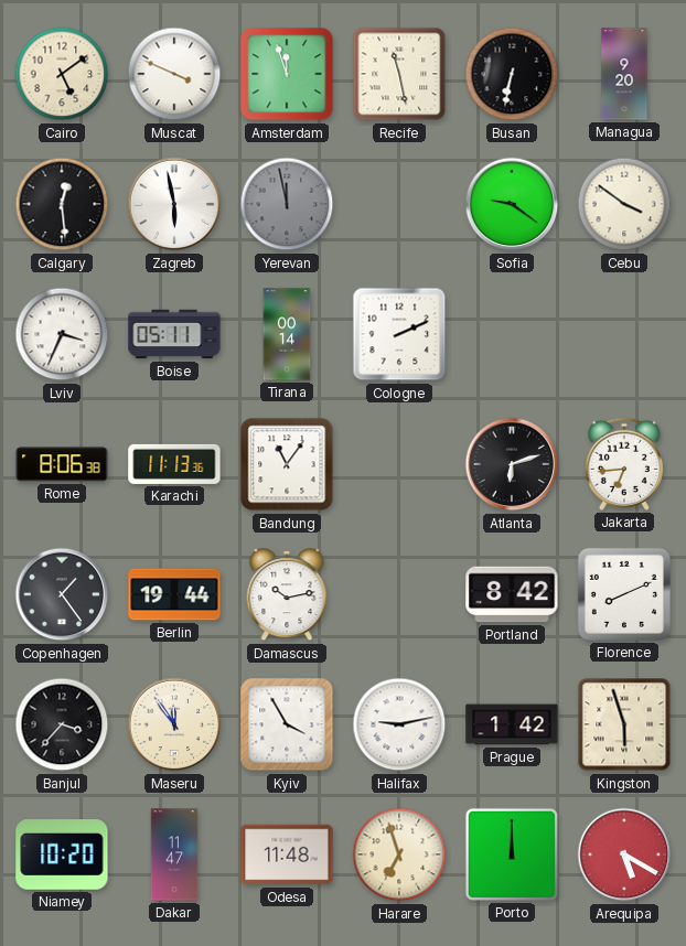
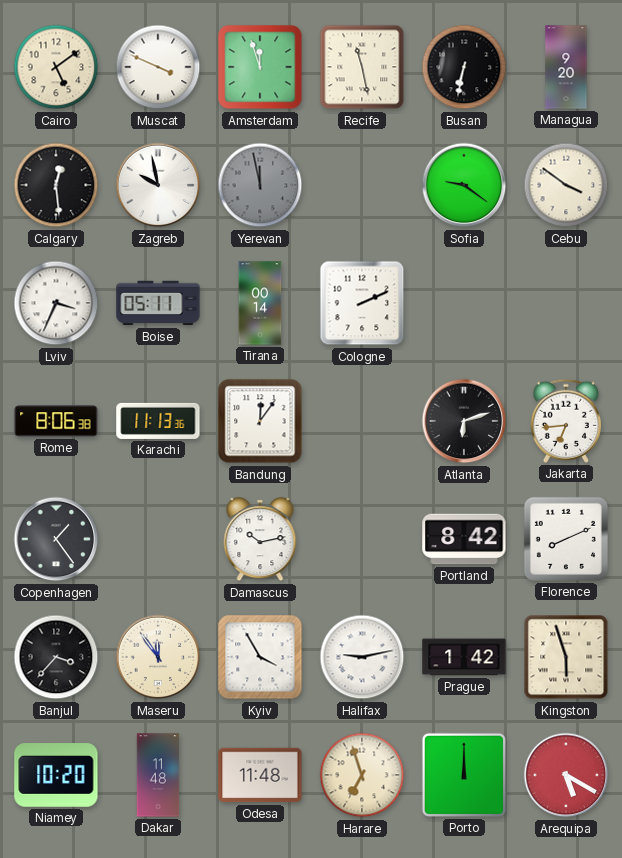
Zagreb: 5:58 -> 9:58
Bandung: 11:06 -> 12:06
Berlin: 19:44 -> none
Dakar: 11:47 -> 11:48
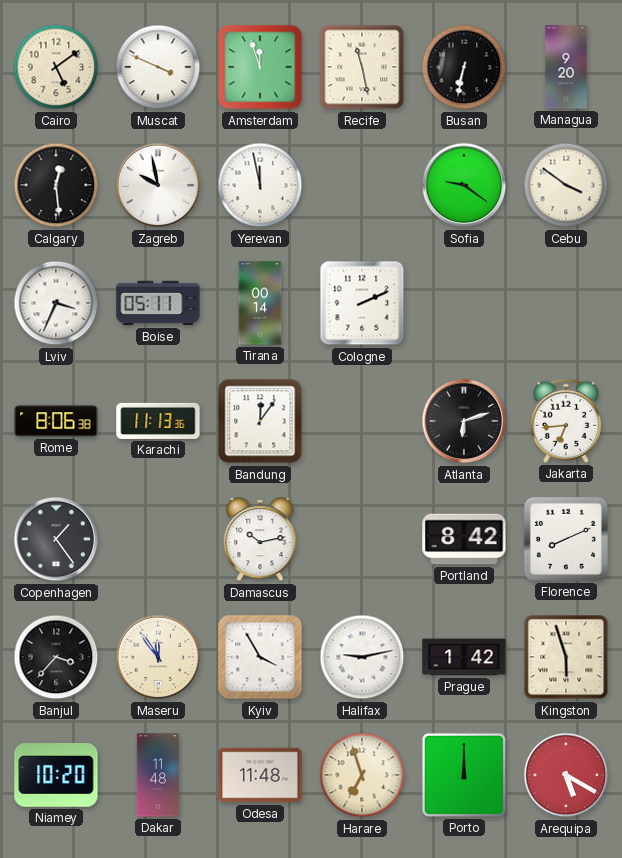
Yerevan dial: grey -> white
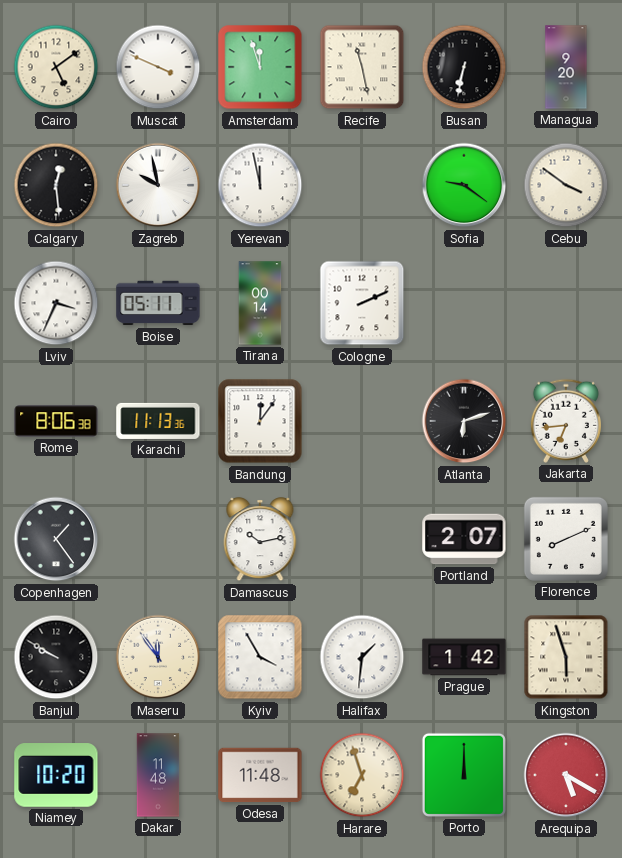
Portland: 8:42 -> 2:07
Banjul: 3:37 -> 9:50
Halifax: 9:13 -> 1:31
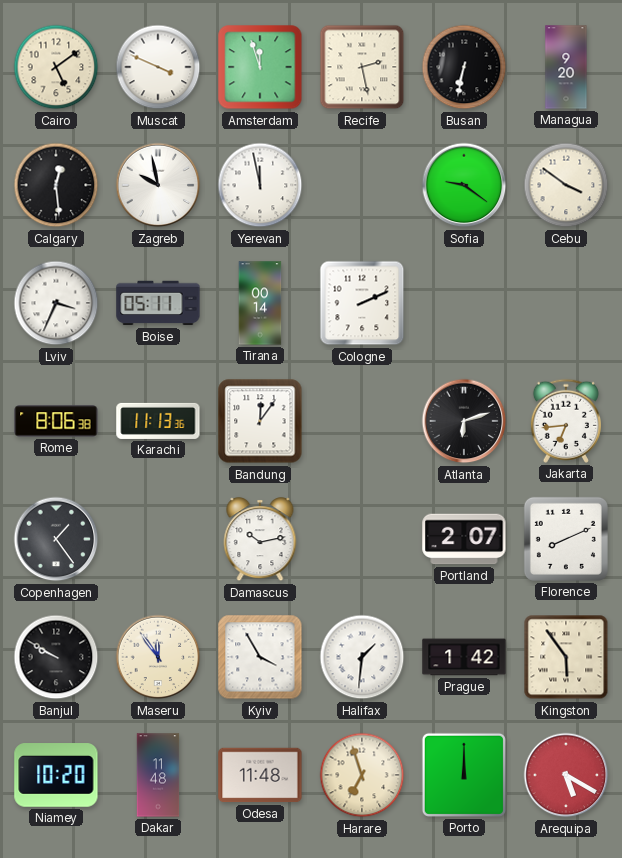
Recife: 11:28 -> 2:28
Kingston: 5:57 -> 5:54
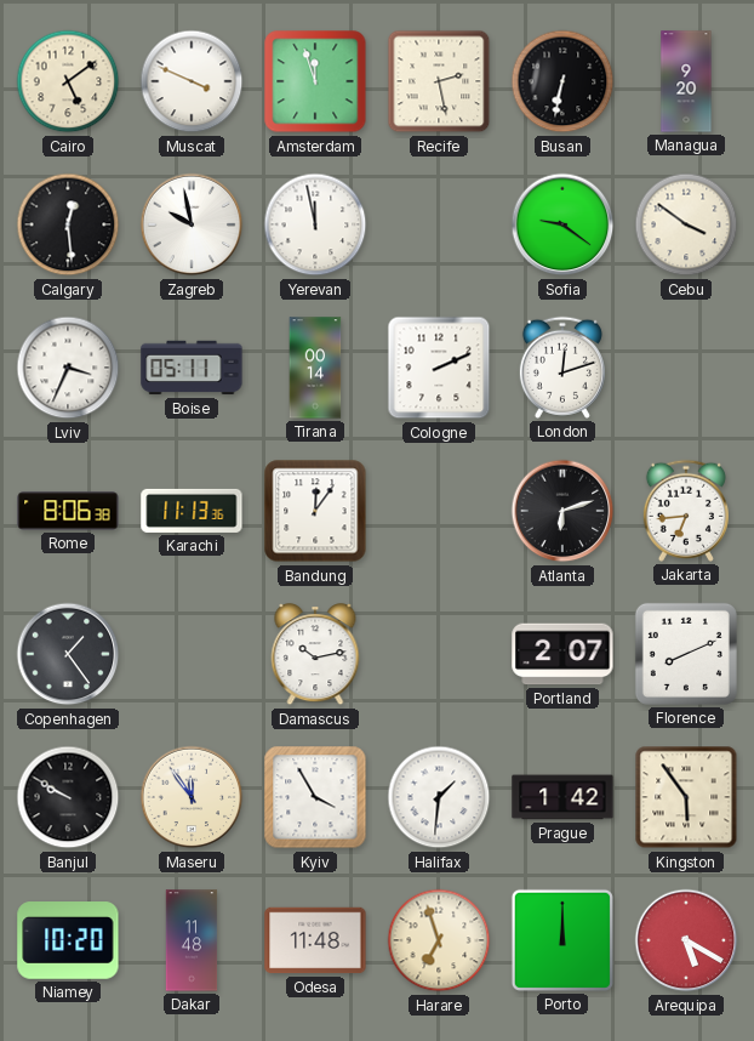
London: none -> 12:12
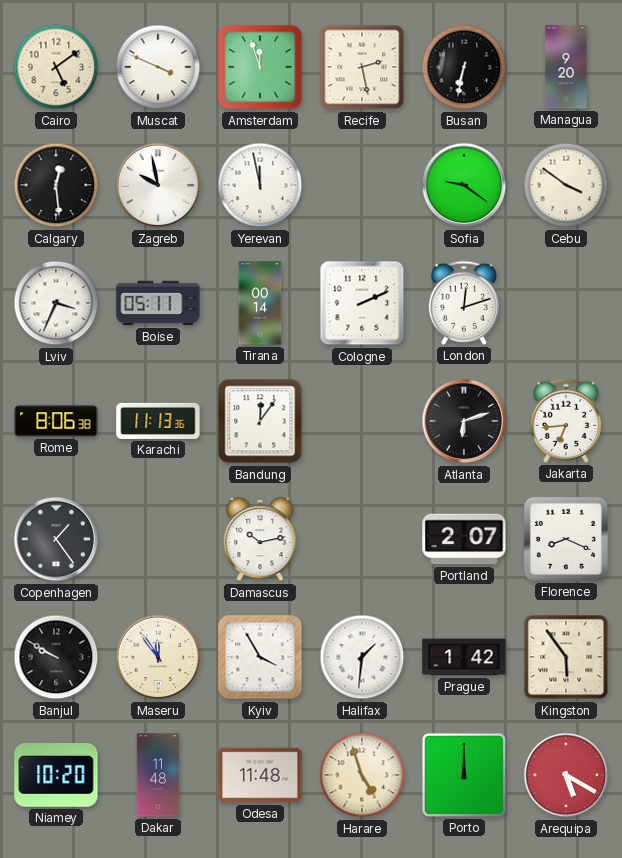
Florence: 8:11 -> 8:19
Harare: 6:57 -> 4:57
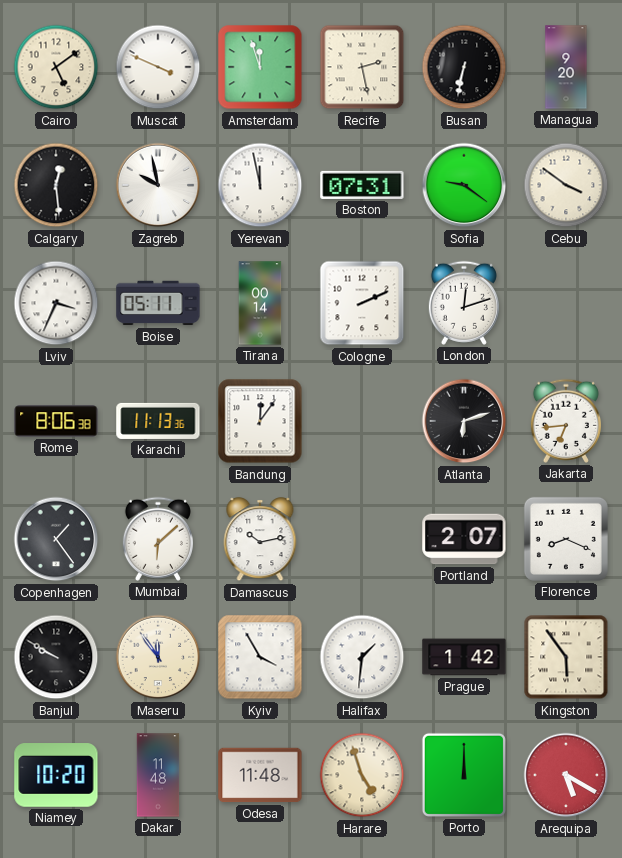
Boston: none -> 07:31
Mumbai: none -> 6:08
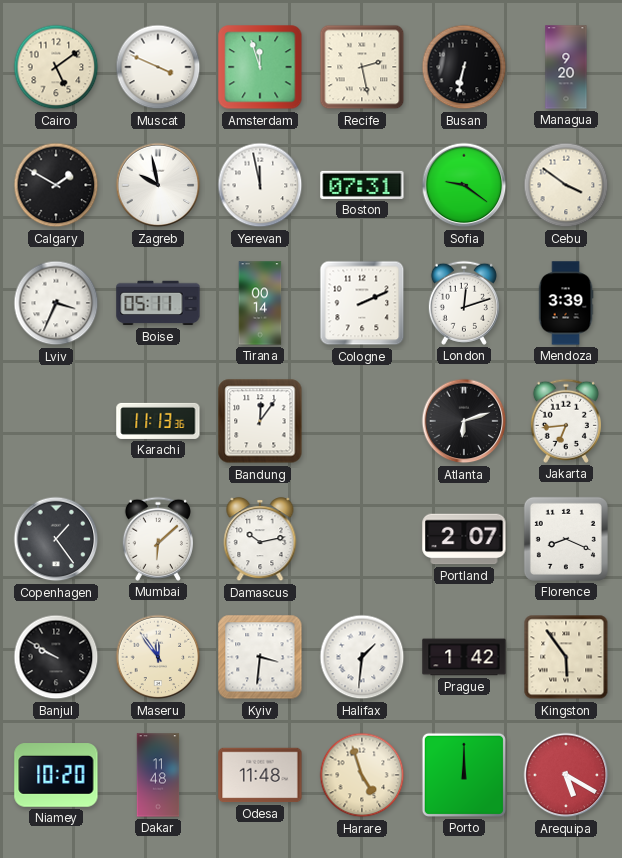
Calgary: 12:29 -> 1:50
Mendoza: none -> 3:39
Rome: 8:06 -> none
Kyiv: 3:55 -> 3:31
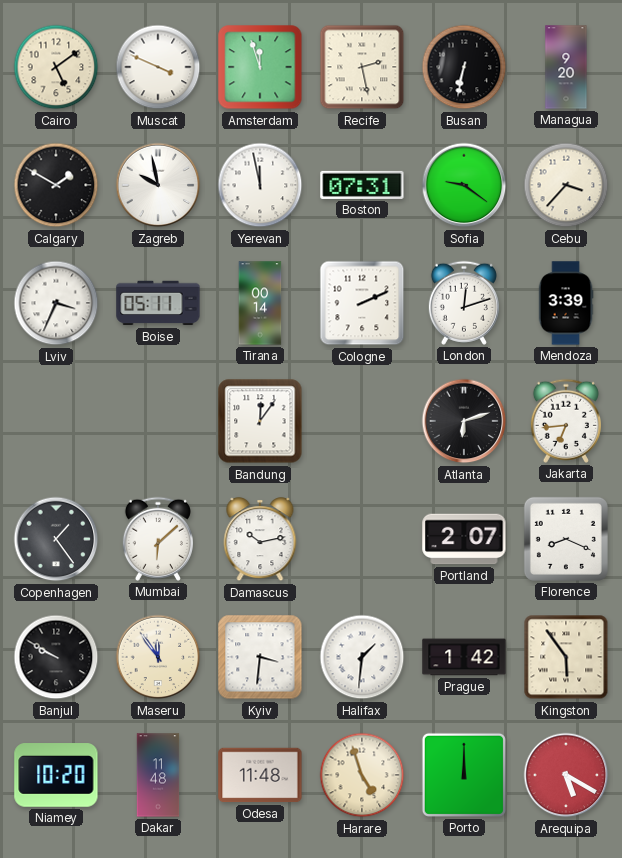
Cebu: 3:51 -> 3:37
Karachi: 11:13 -> none
